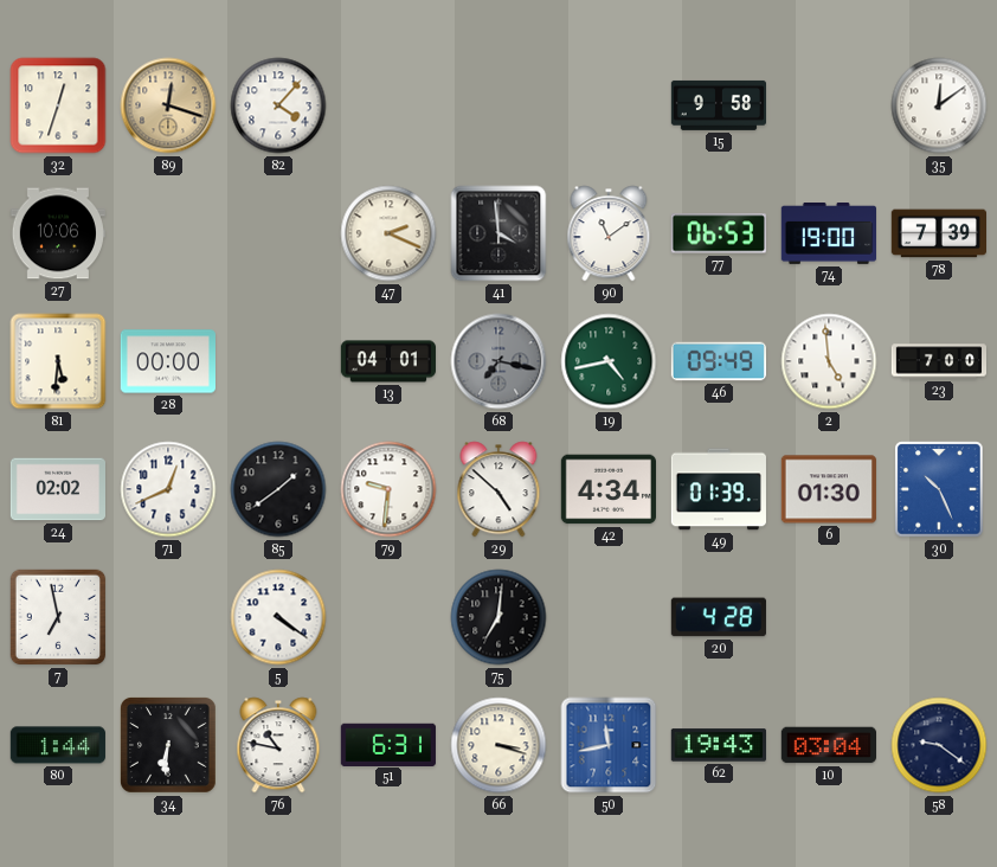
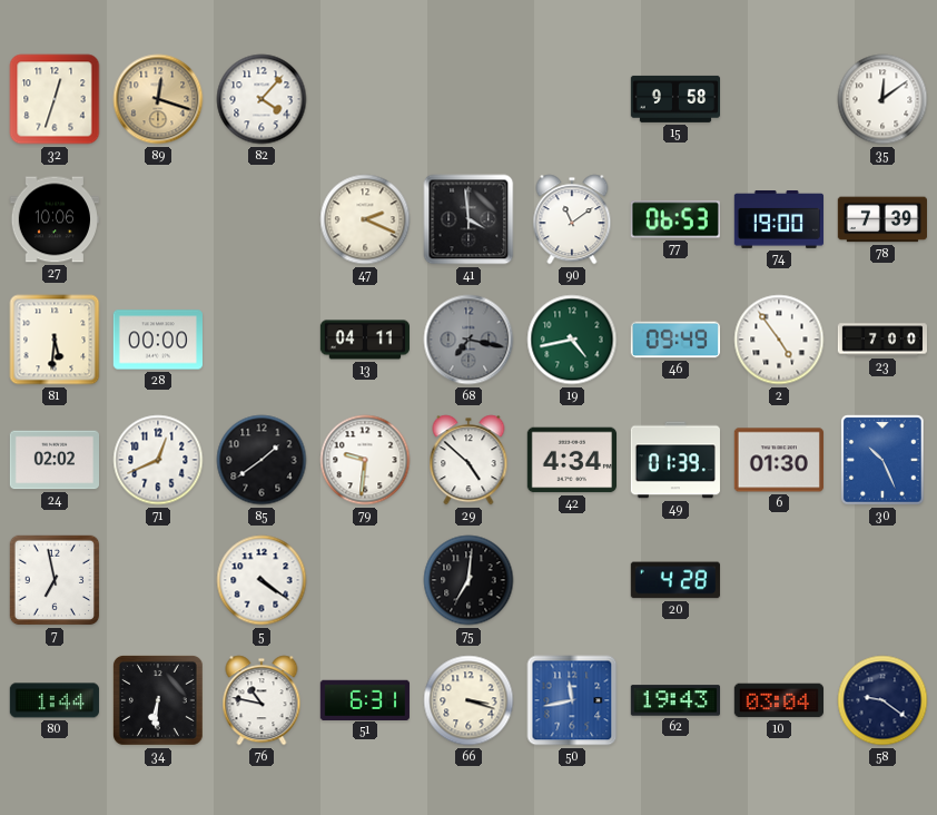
13: 04:01 -> 04:11
2: 4:59 -> 4:54
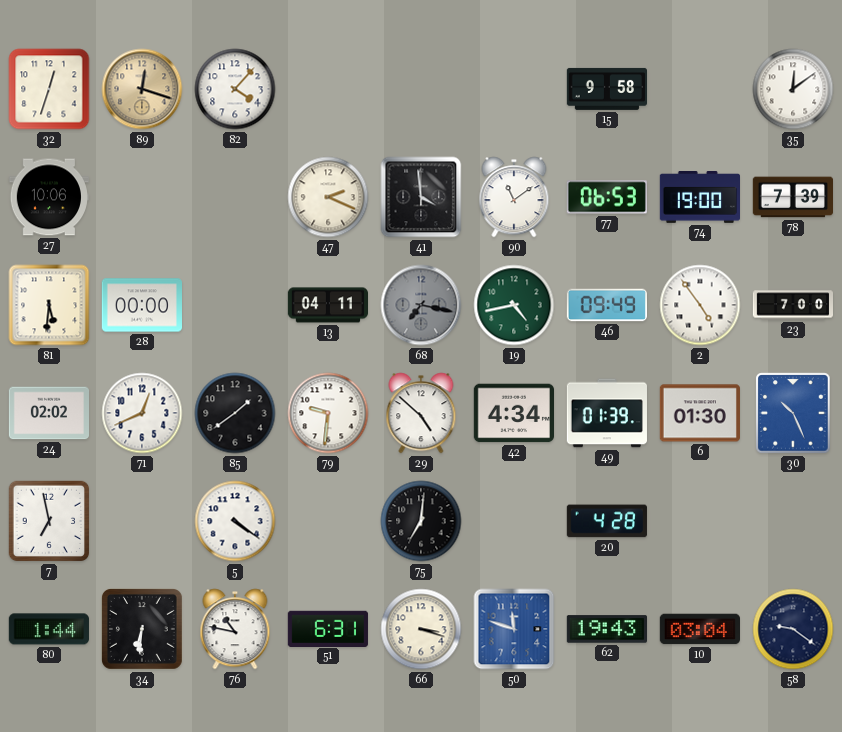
50: 11:43 -> 11:48
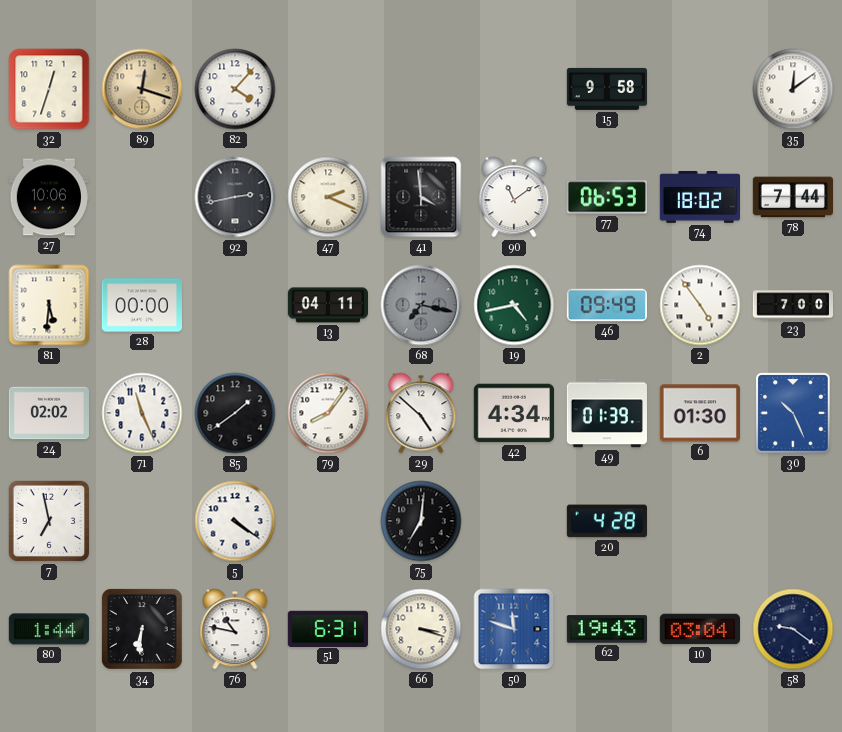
92: none -> 2:43
74: 19:00 -> 18:02
78: 7:39 -> 7:44
71: 12:41 -> 11:26
79: 9:31 -> 8:06
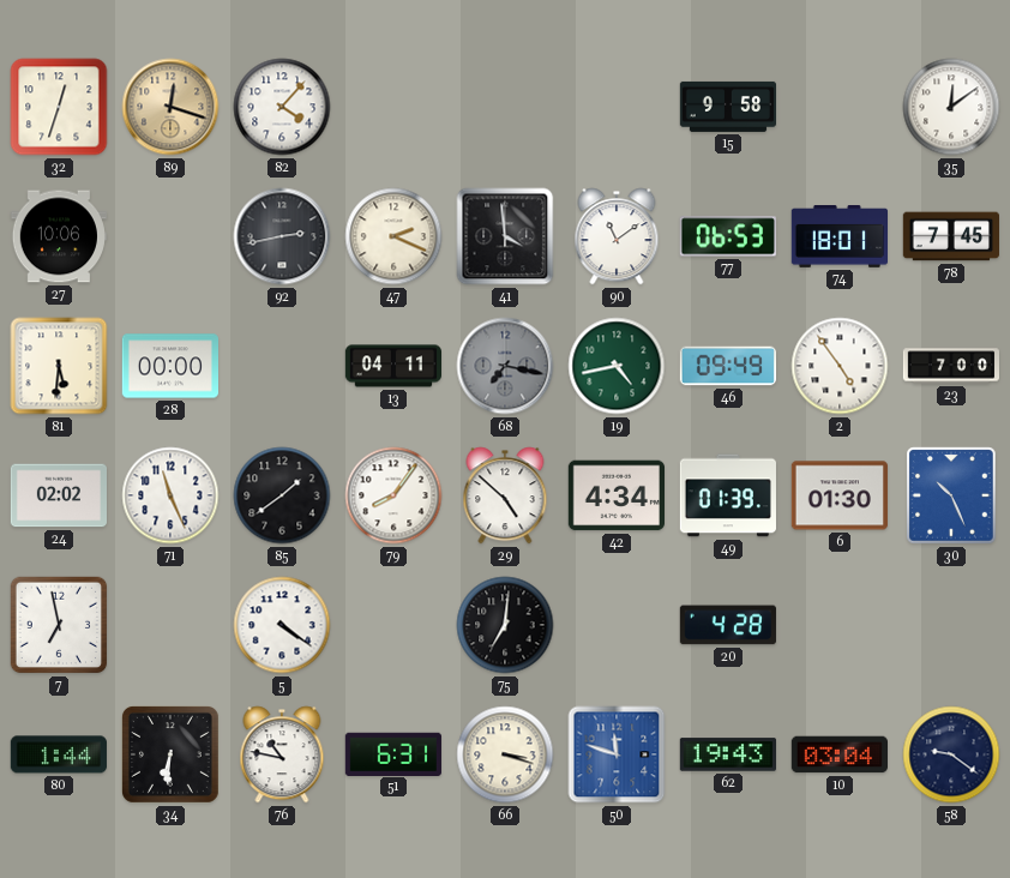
74: 18:02 -> 18:01
78: 7:44 -> 7:45
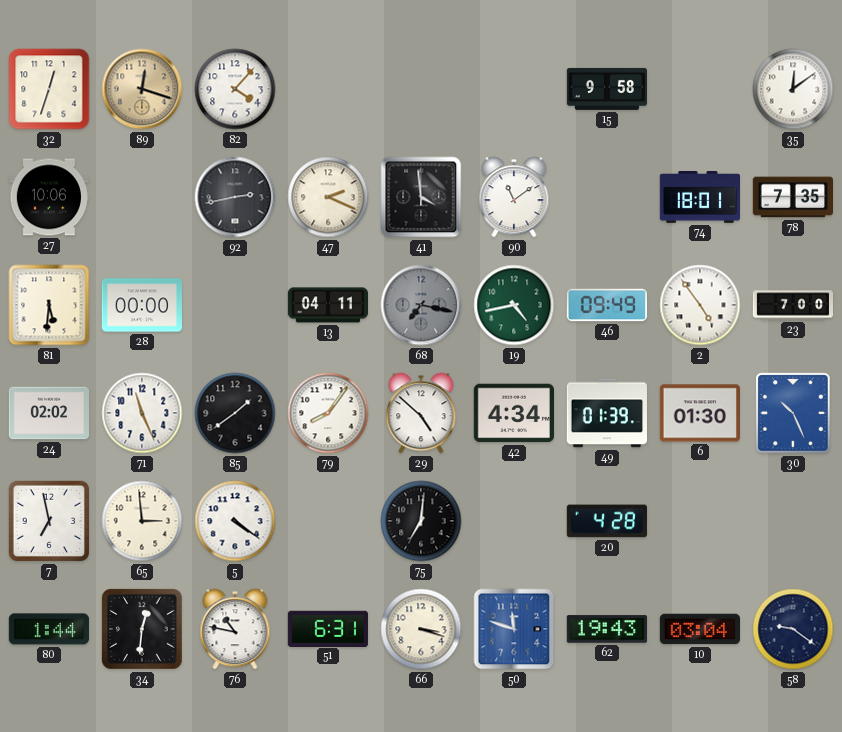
77: 06:53 -> none
78: 7:45 -> 7:35
65: none -> 2:59
34: 6:31 -> 12:31
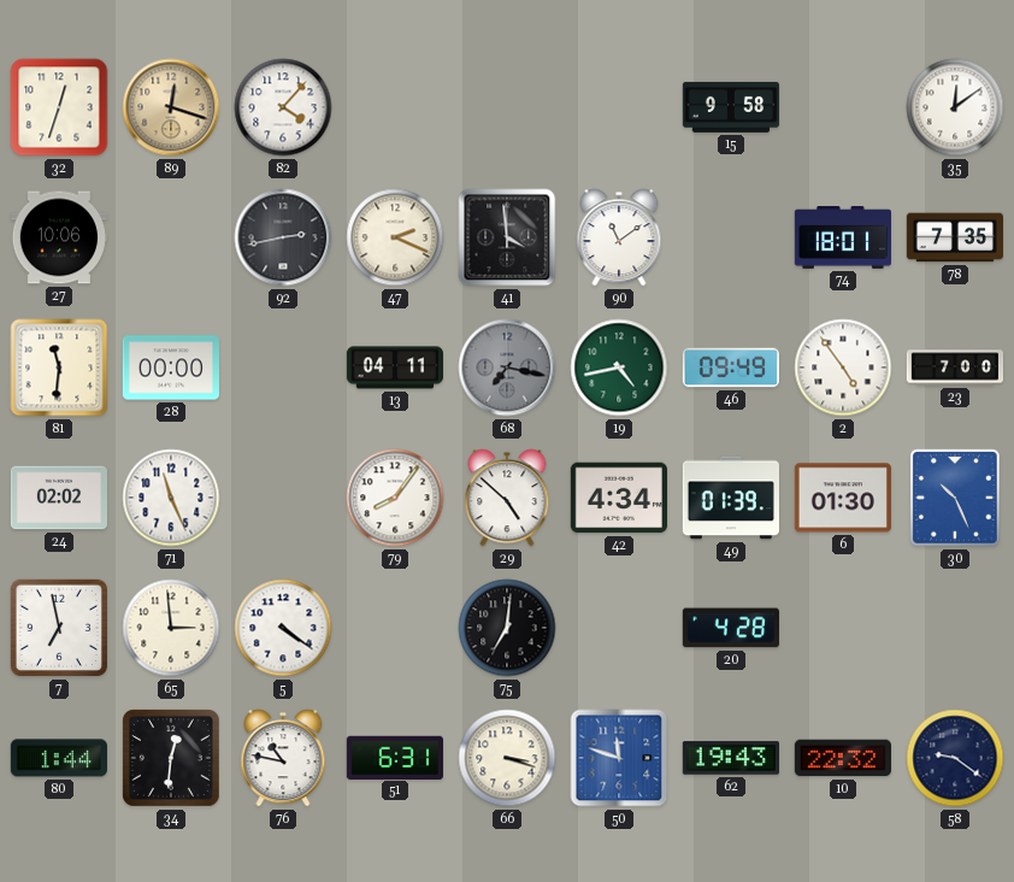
81: 5:31 -> 11:31
85: 1:39 -> none
10: 03:04 -> 22:32
